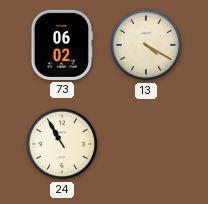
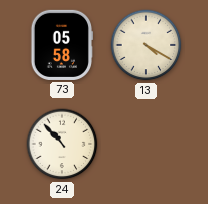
73: 06:02 -> 05:58
24: 10:55 -> 10:53
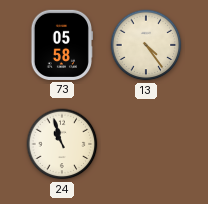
13: 4:20 -> 4:24
24: 10:53 -> 10:57
